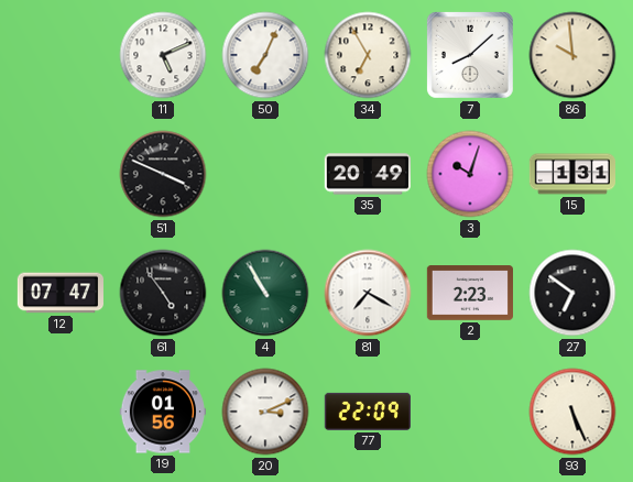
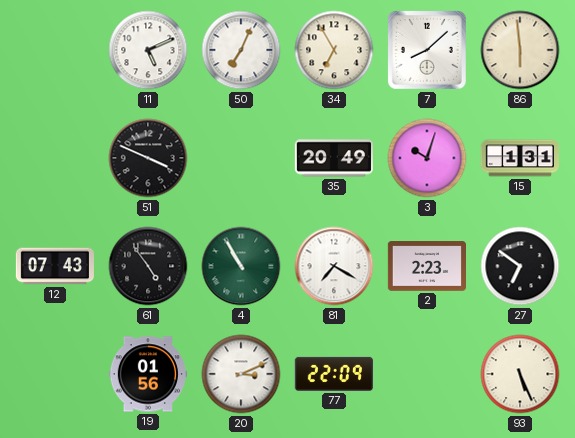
86: 9:59 -> 5:59
12: 07:47 -> 07:43
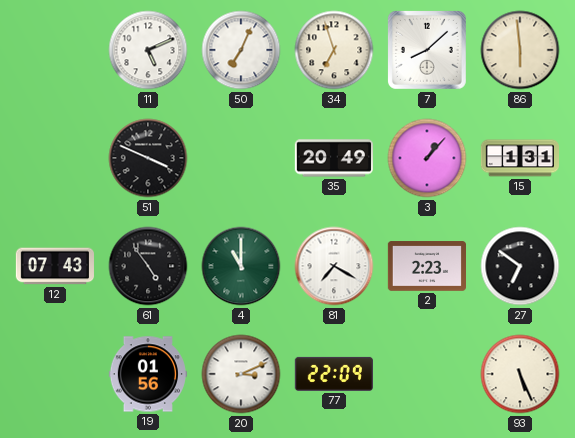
34: 6:55 -> 6:57
3: 10:03 -> 1:07
4: 10:55 -> 11:00
